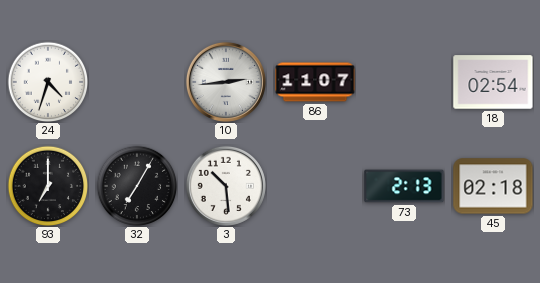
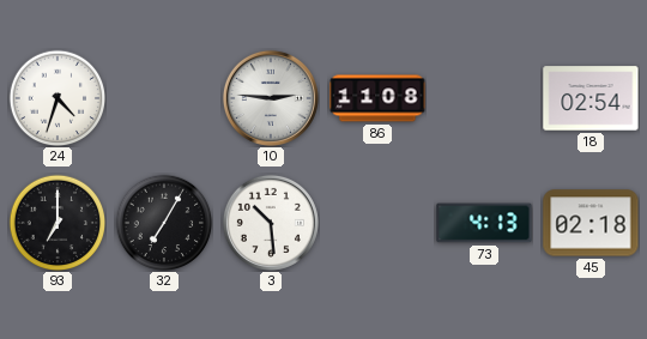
10: 2:44 -> 2:46
86: 11:07 -> 11:08
73: 2:13 -> 4:13
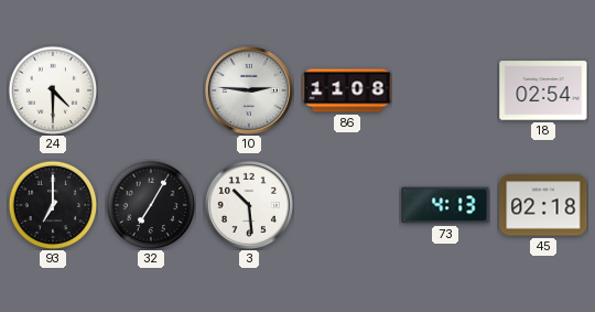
24: 4:33 -> 4:30
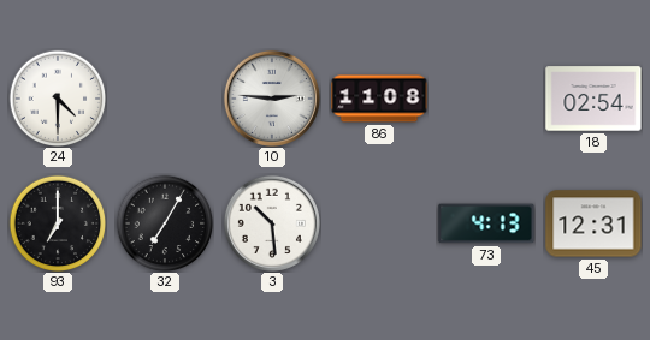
45: 02:18 -> 12:31
